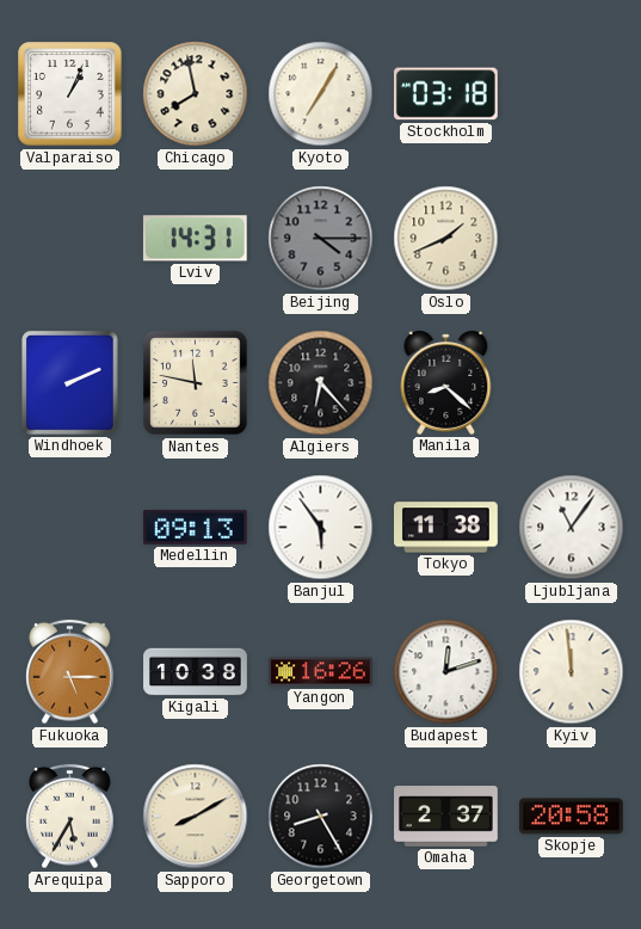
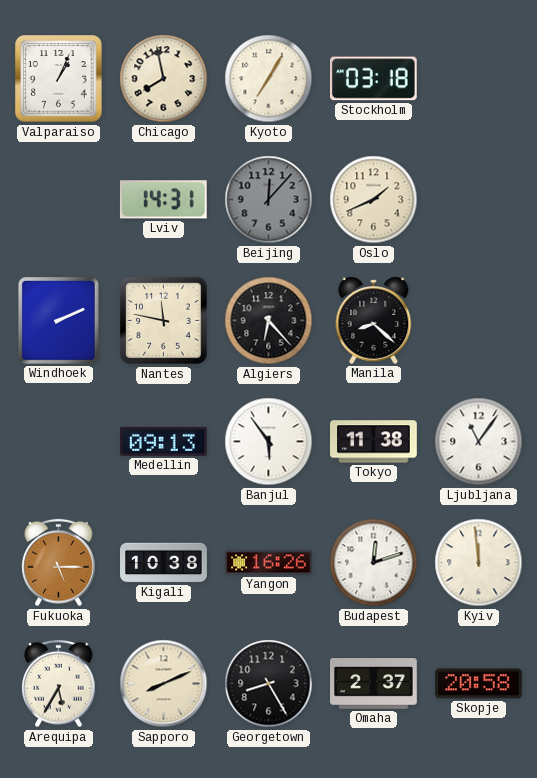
Beijing: 4:15 -> 12:07
Sapporo: 8:10 -> 8:11
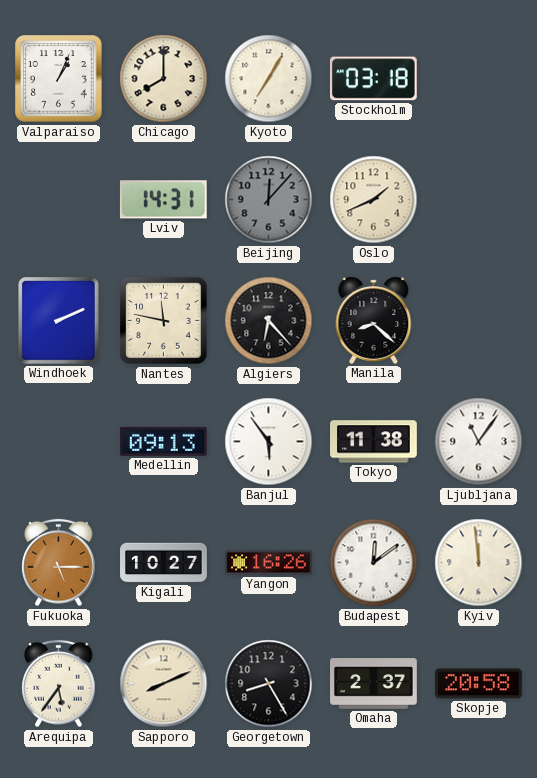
Chicago: 7:58 -> 8:00
Kigali: 10:38 -> 10:27
Budapest: 12:12 -> 12:09
Arequipa: 5:35 -> 5:36
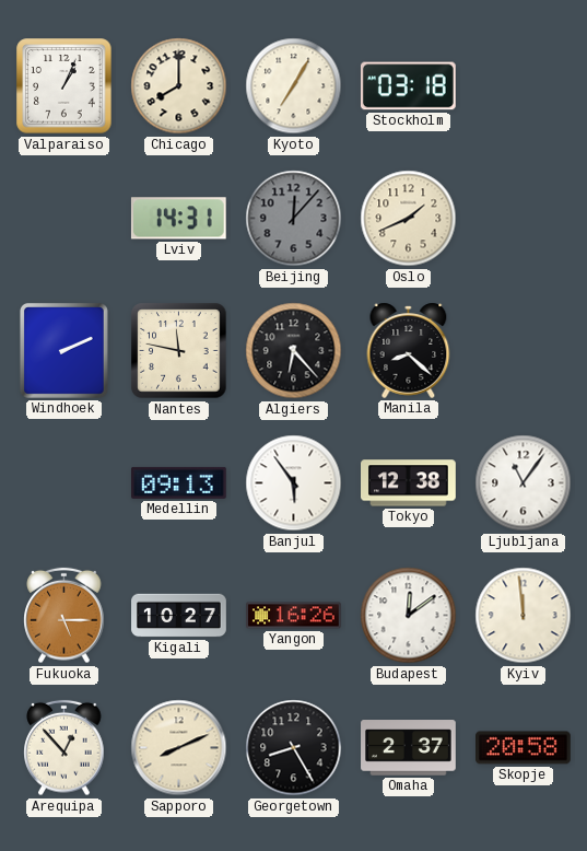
Tokyo: 11:38 -> 12:38
Arequipa: 5:36 -> 12:53
